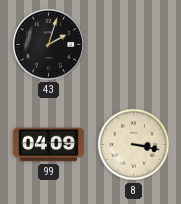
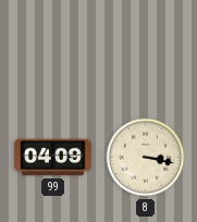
43: 2:03 -> none
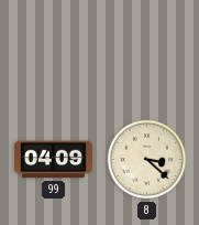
8: 3:17 -> 3:22
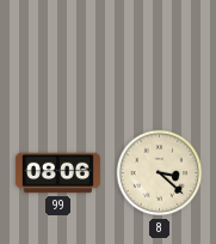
99: 04:09 -> 08:06
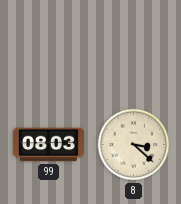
99: 08:06 -> 08:03
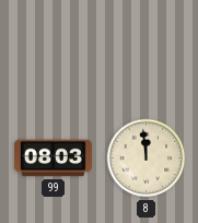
8: 3:22 -> 11:59
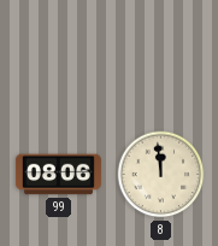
99: 08:03 -> 08:06
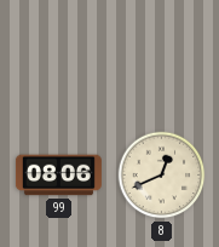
8: 11:59 -> 12:41
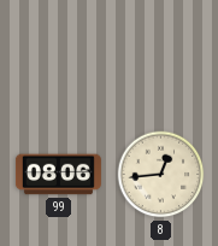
8: 12:41 -> 12:44
